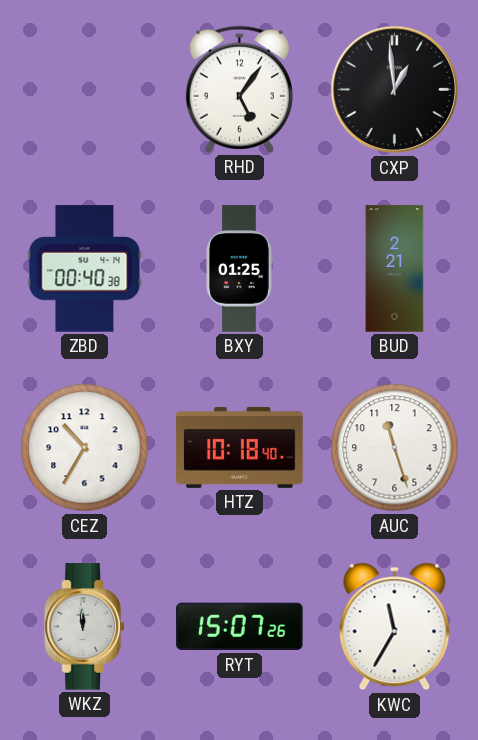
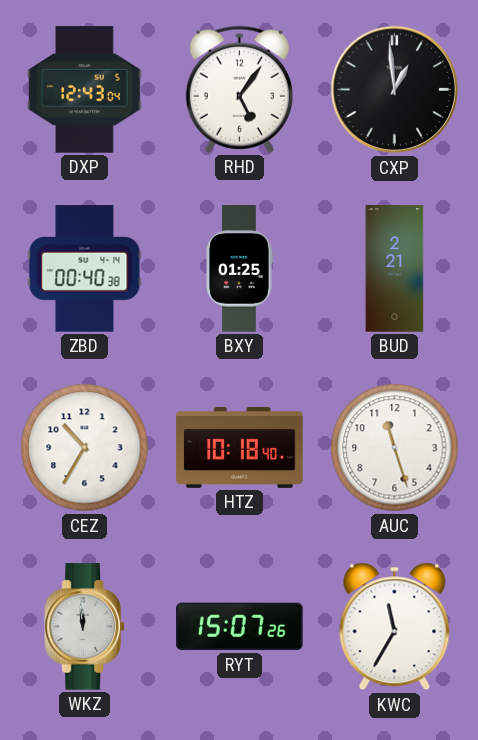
DXP: none -> 12:43
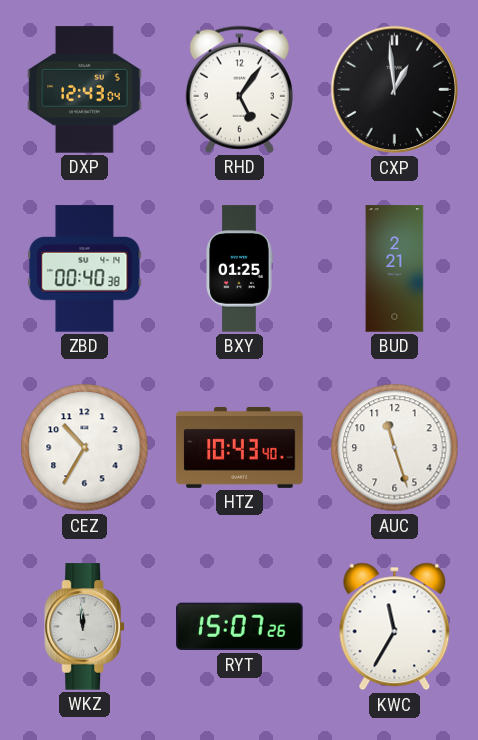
HTZ: 10:18 -> 10:43
